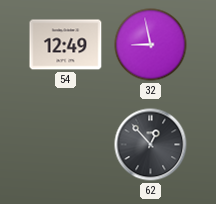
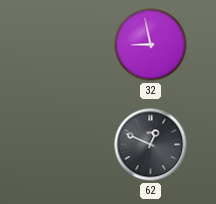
54: 12:49 -> none
62: 12:53 -> 12:49
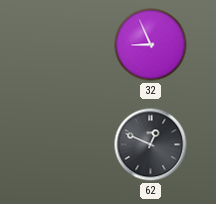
32: 8:58 -> 8:56
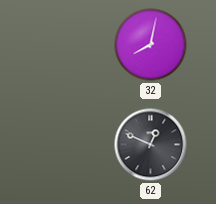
32: 8:56 -> 8:02
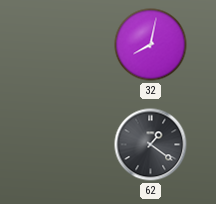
62: 12:49 -> 1:21
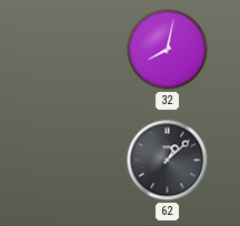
62: 1:21 -> 1:08
